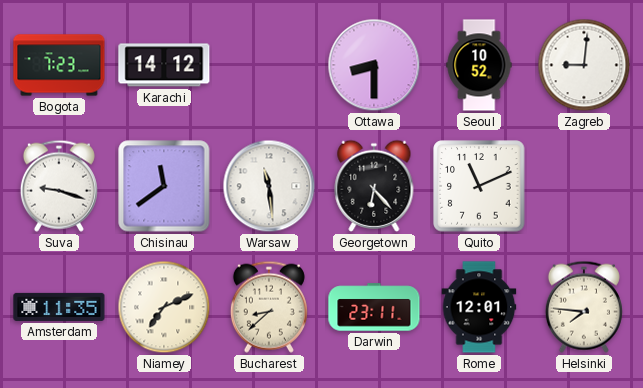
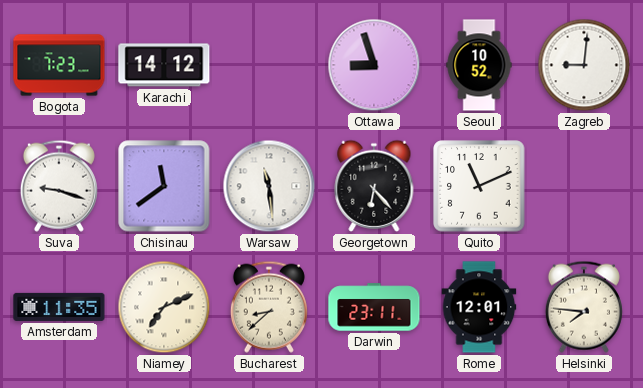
Ottawa: 8:30 -> 8:57
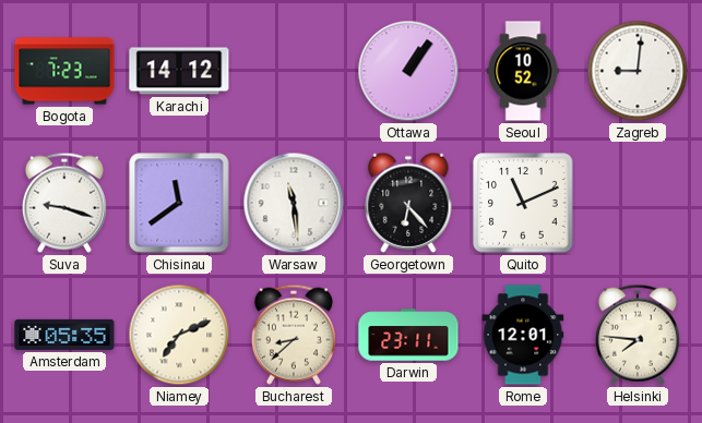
Ottawa: 8:57 -> 1:06
Amsterdam: 11:35 -> 05:35
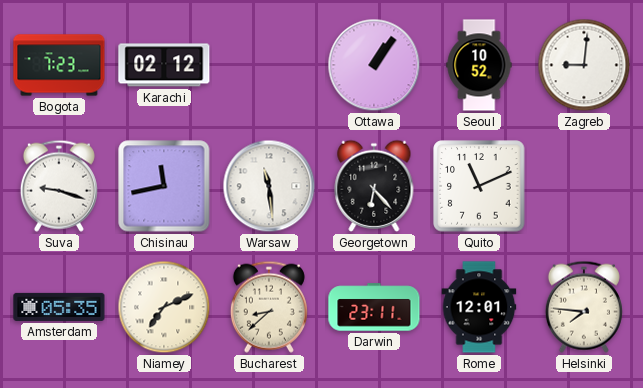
Karachi: 14:12 -> 02:12
Chisinau: 11:39 -> 11:43
